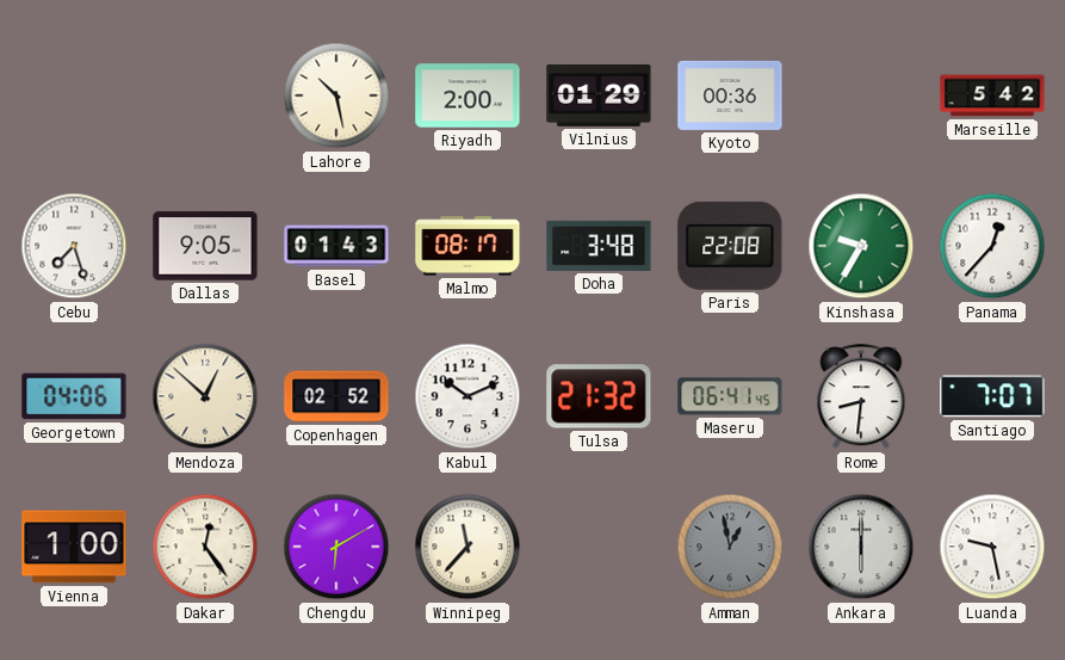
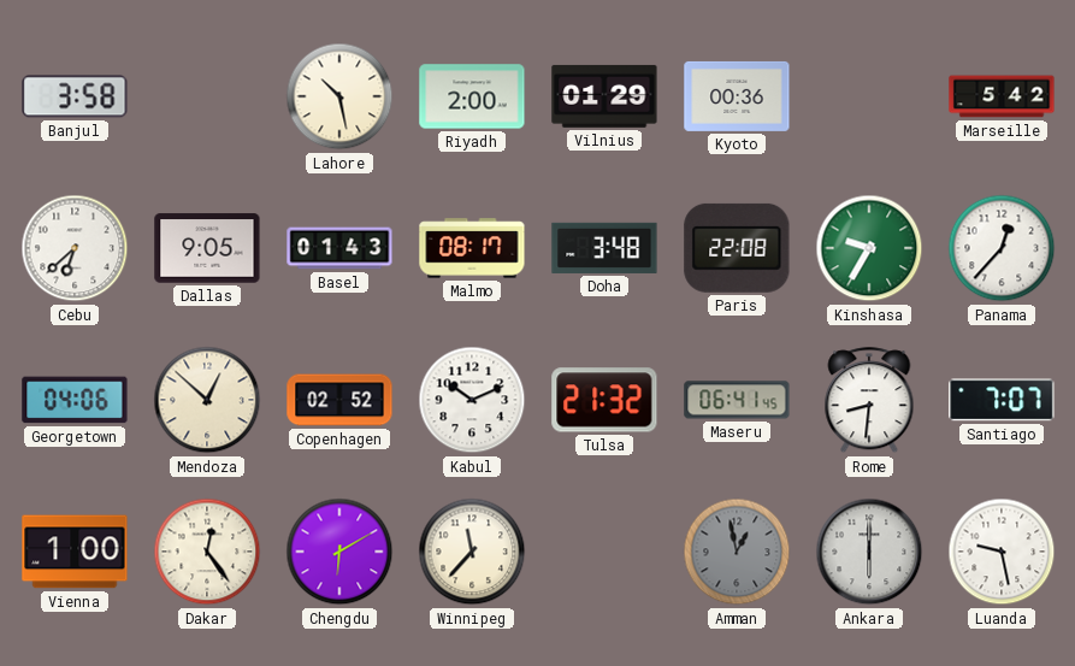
Banjul: none -> 3:58
Cebu: 7:27 -> 6:38
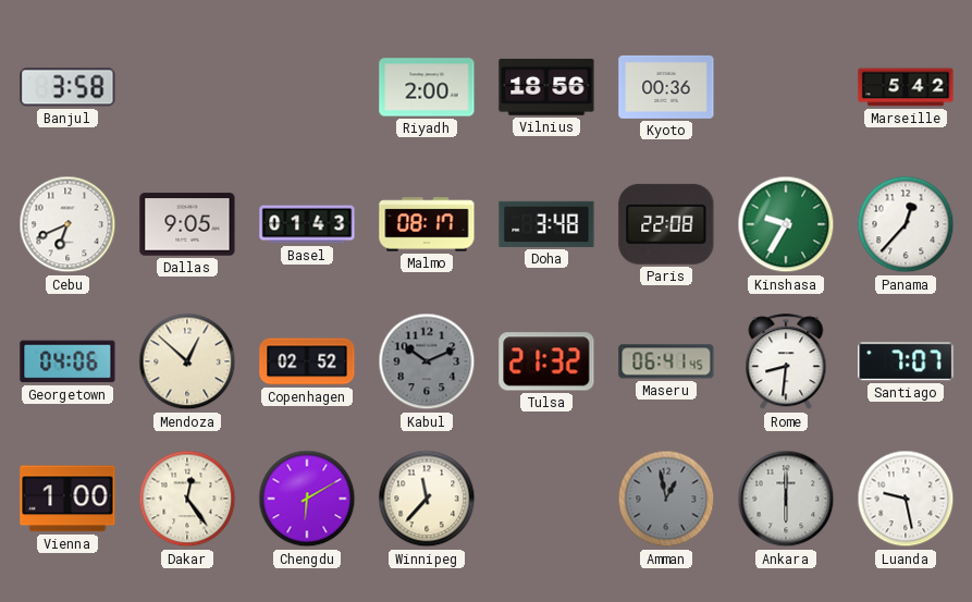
Lahore: 10:28 -> none
Vilnius: 01:29 -> 18:56
Cebu: 6:38 -> 6:41
Kabul dial: white -> grey
